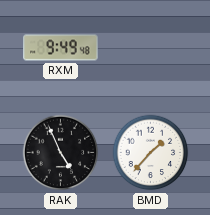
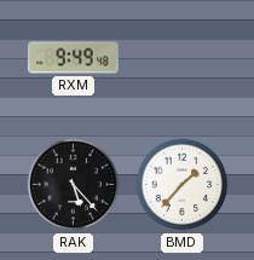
RAK: 4:56 -> 5:23
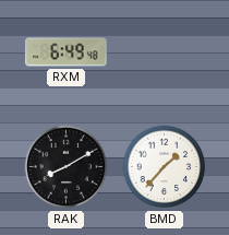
RXM: 9:49 -> 6:49
RAK: 5:23 -> 8:10
